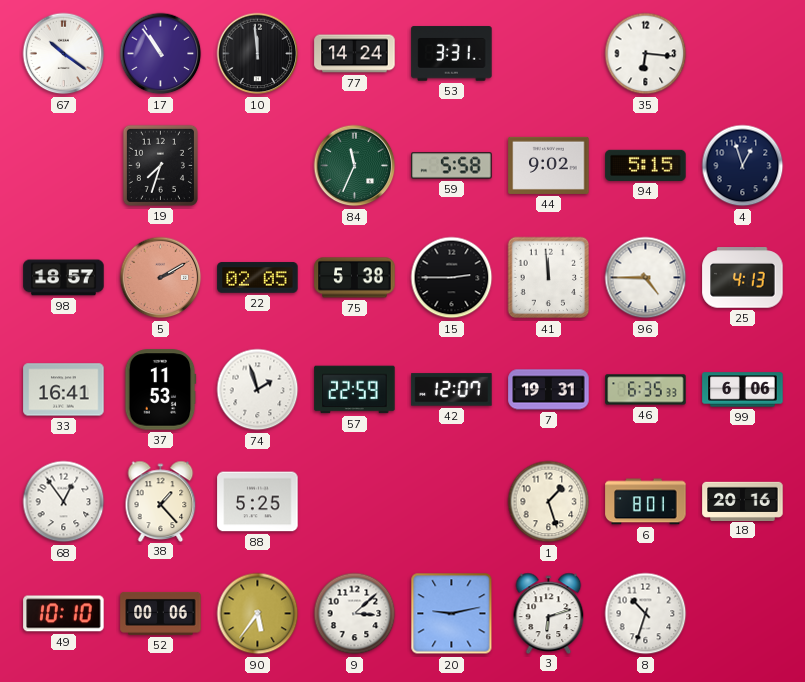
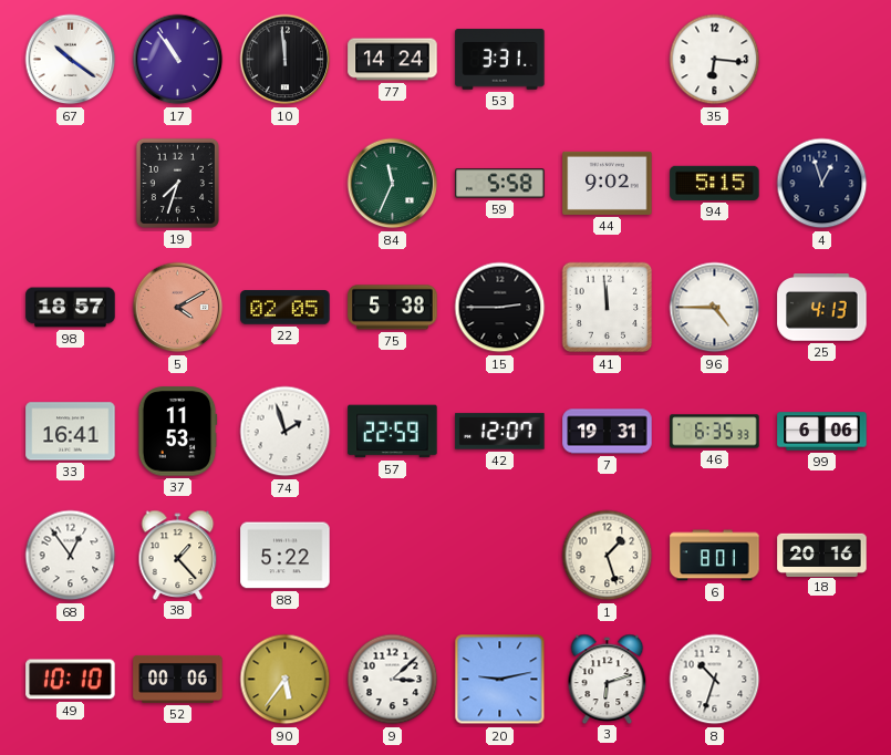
5: 2:10 -> 4:10
88: 5:25 -> 5:22
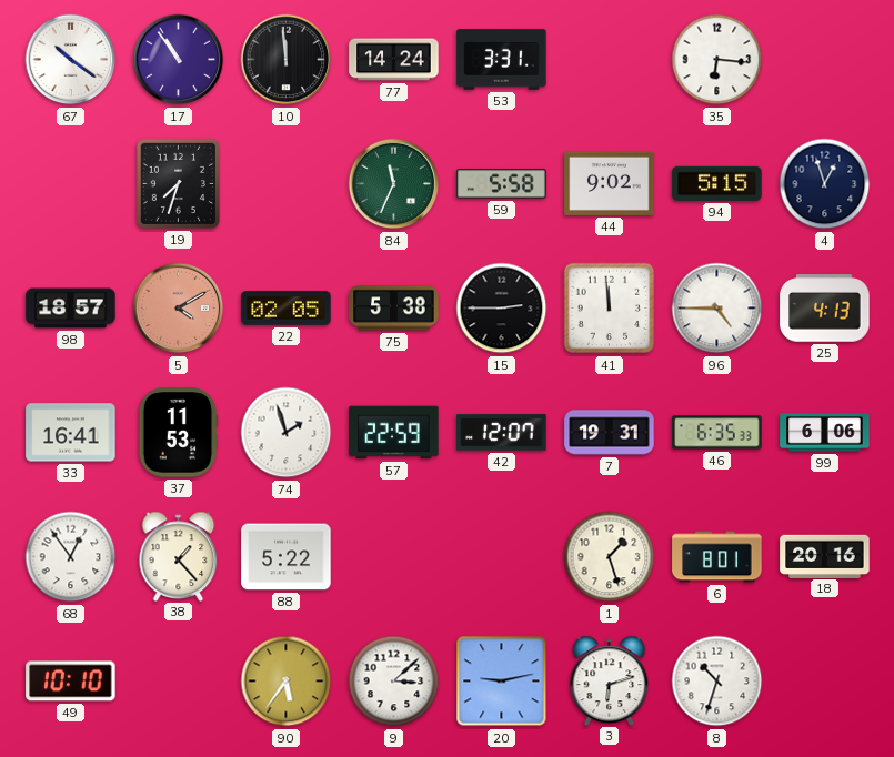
52: 00:06 -> none
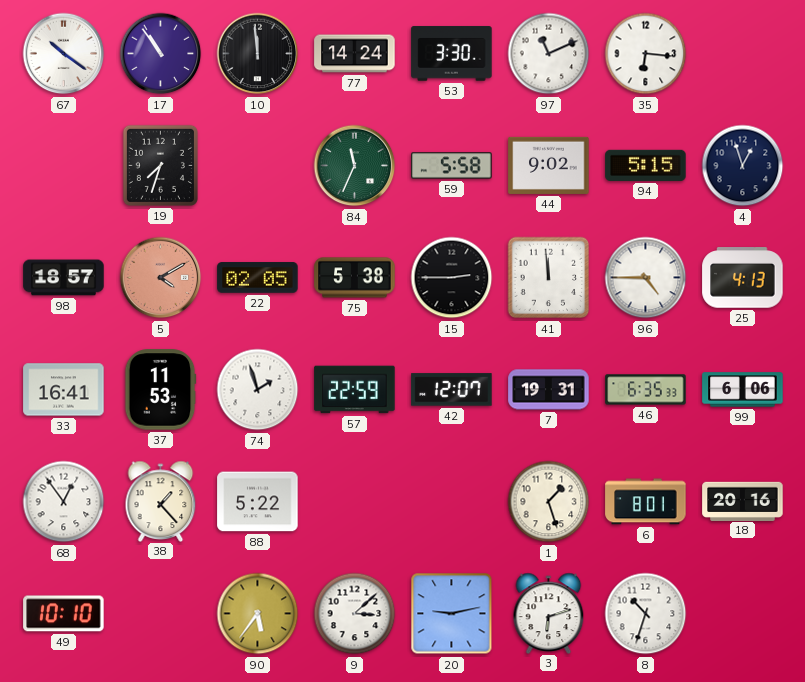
53: 3:31 -> 3:30
97: none -> 11:11
